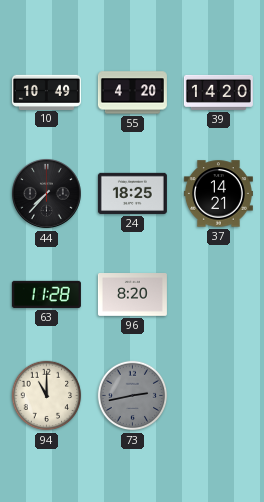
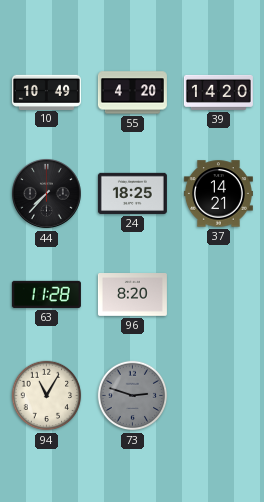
94: 11:00 -> 11:05
73: 2:43 -> 2:48
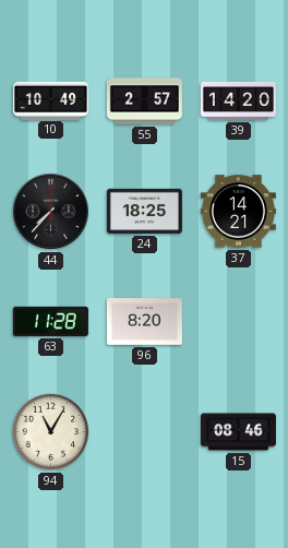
55: 4:20 -> 2:57
73: 2:48 -> none
15: none -> 08:46
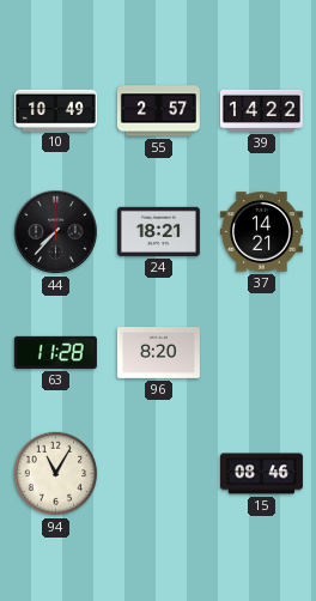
39: 14:20 -> 14:22
24: 18:25 -> 18:21
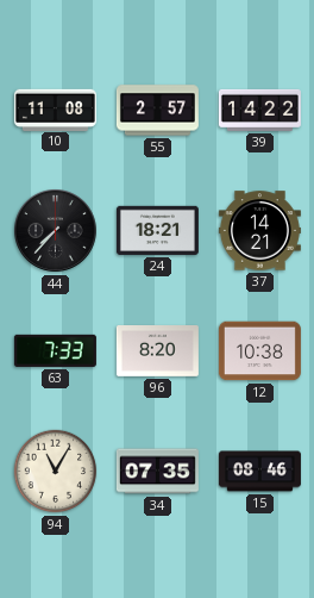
10: 10:49 -> 11:08
63: 11:28 -> 7:33
12: none -> 10:38
34: none -> 07:35
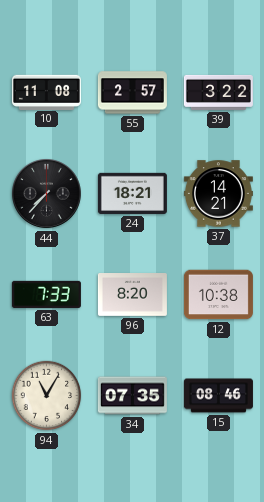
39: 14:22 -> 3:22
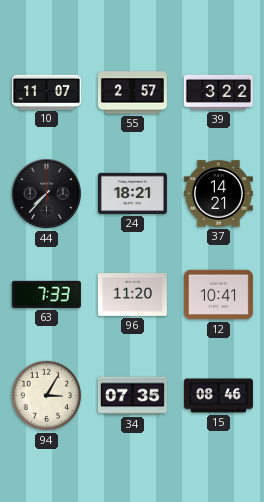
10: 11:08 -> 11:07
96: 8:20 -> 11:20
12: 10:38 -> 10:41
94: 11:05 -> 3:05
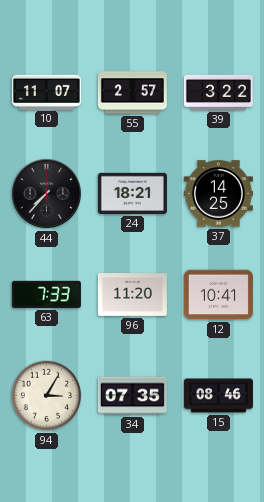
37: 14:21 -> 14:25
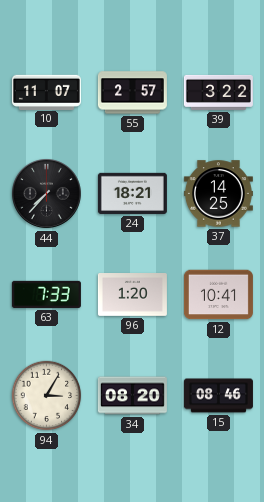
96: 11:20 -> 1:20
34: 07:35 -> 08:20
